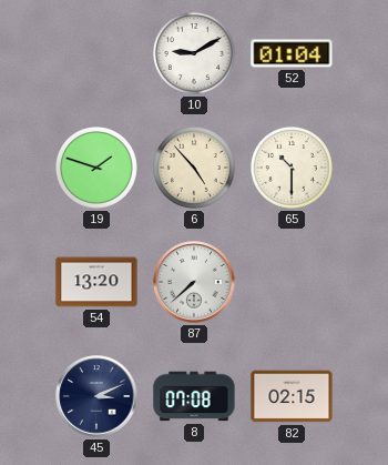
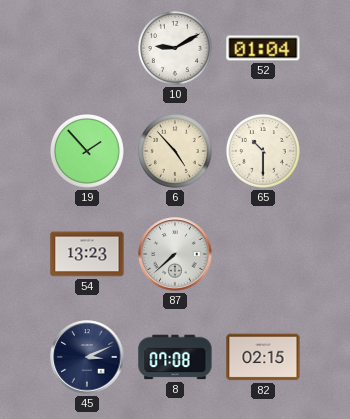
19: 1:48 -> 1:53
54: 13:20 -> 13:23
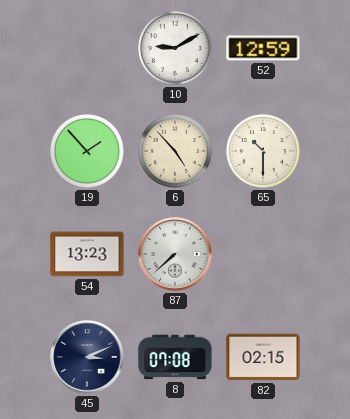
52: 01:04 -> 12:59
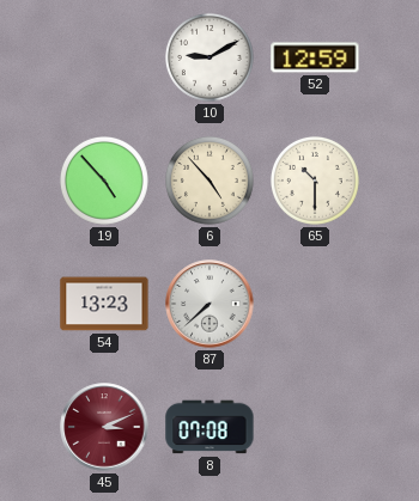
19: 1:53 -> 4:53
45 dial: navy -> burgundy
82: 02:15 -> none
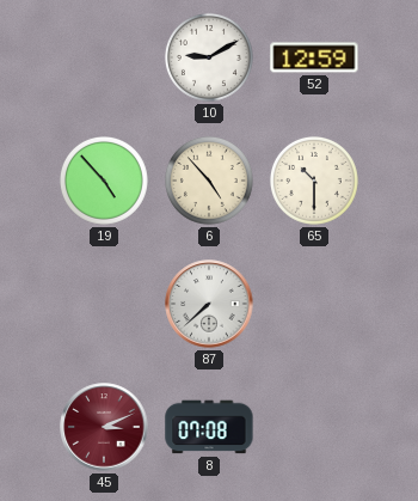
54: 13:23 -> none
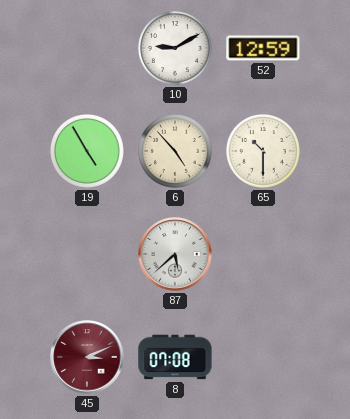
19: 4:53 -> 4:55
87: 7:38 -> 5:38
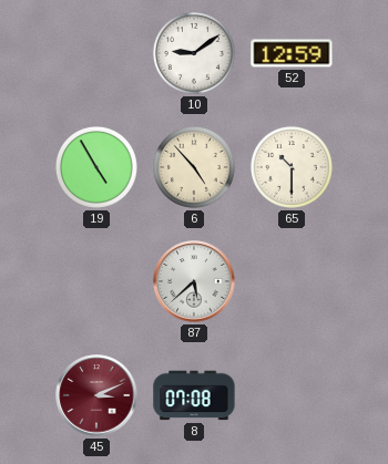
10: 9:10 -> 9:09
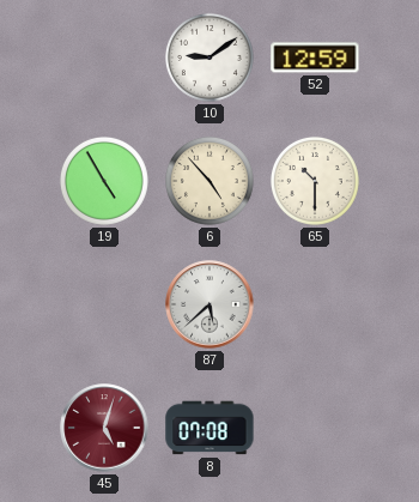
45: 3:11 -> 5:03
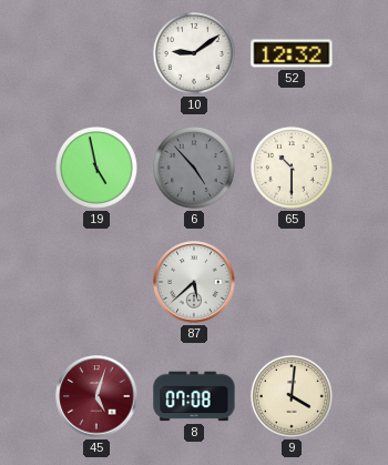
52: 12:59 -> 12:32
19: 4:55 -> 4:58
6 dial: cream -> grey
9: none -> 4:01
